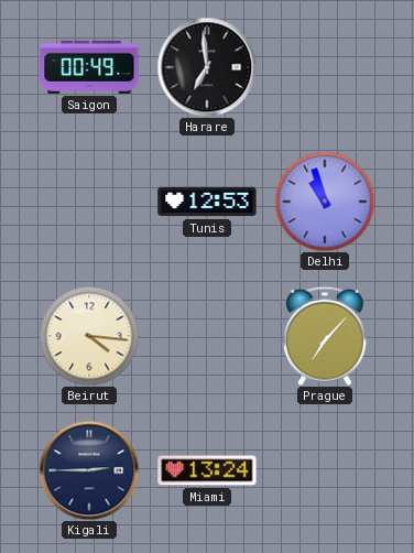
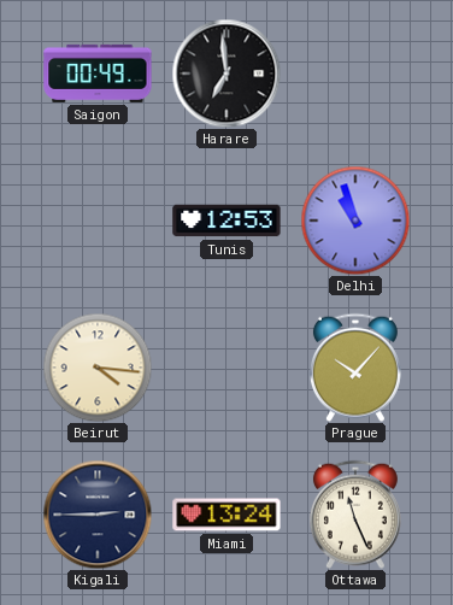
Prague: 7:07 -> 10:07
Ottawa: none -> 11:26
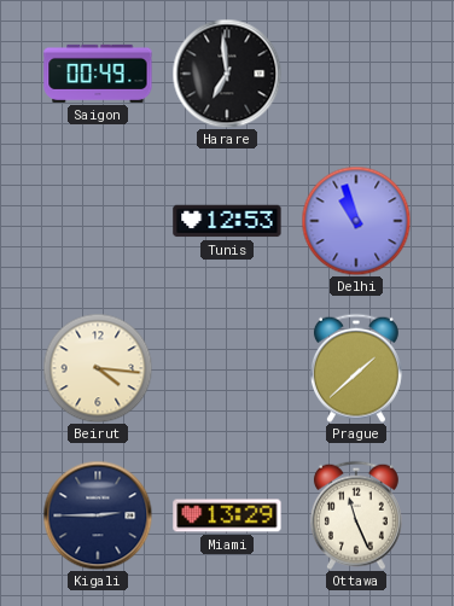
Prague: 10:07 -> 1:38
Miami: 13:24 -> 13:29
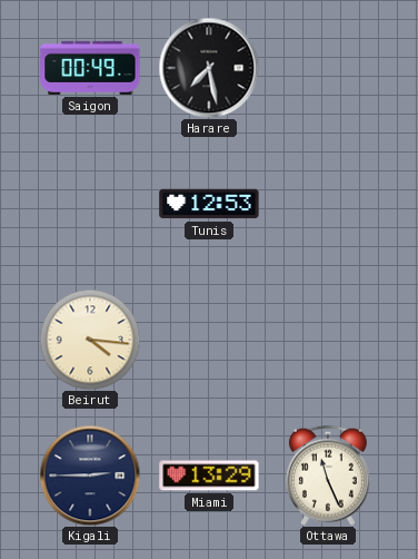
Harare: 6:59 -> 7:28
Delhi: 10:57 -> none
Prague: 1:38 -> none
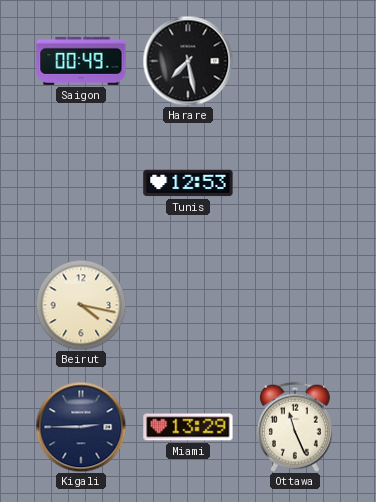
Beirut: 4:16 -> 4:17
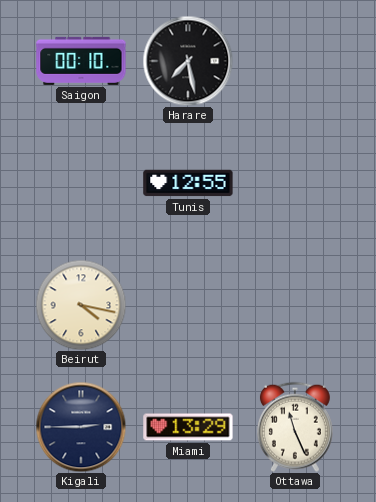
Saigon: 00:49 -> 00:10
Tunis: 12:53 -> 12:55
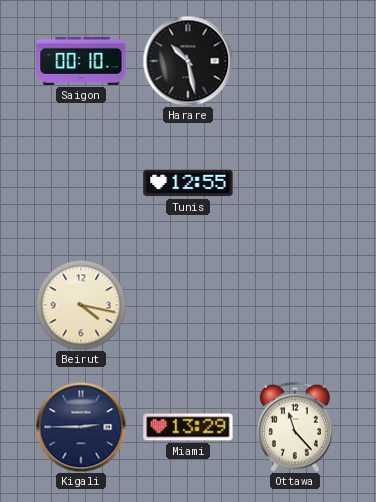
Harare: 7:28 -> 10:28
Ottawa: 11:26 -> 11:23
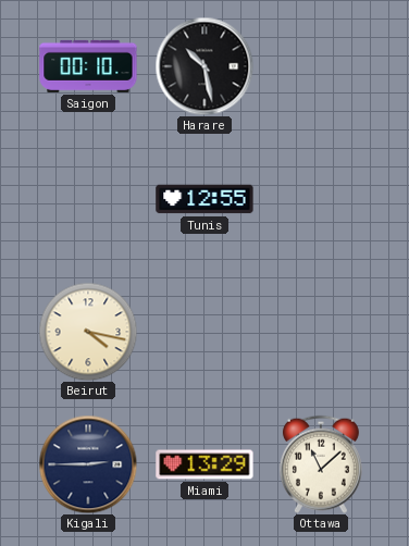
Ottawa: 11:23 -> 11:08
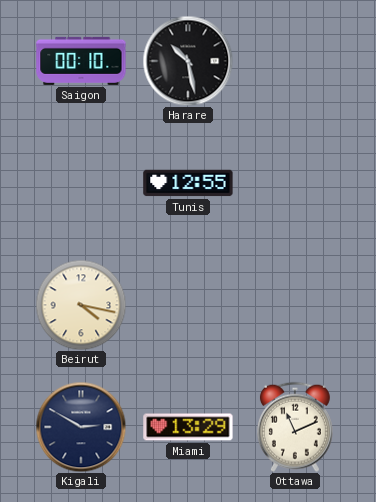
Kigali: 2:45 -> 2:50
Ottawa: 11:08 -> 11:11
